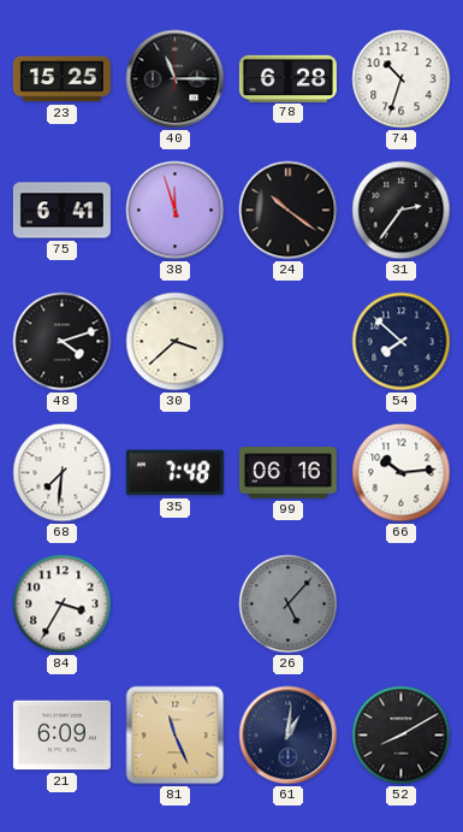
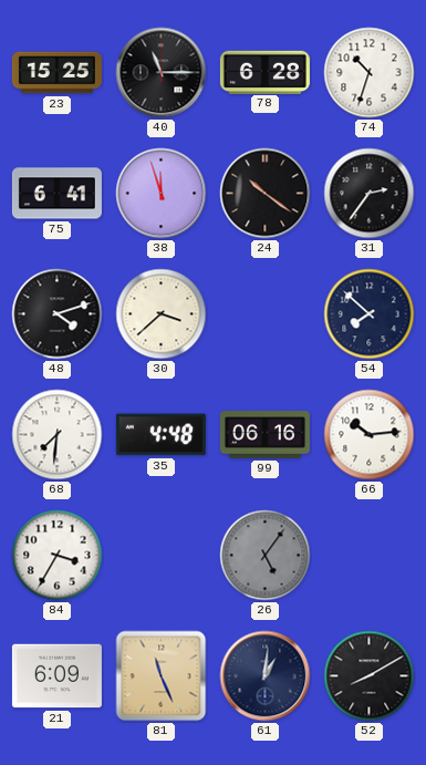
35: 7:48 -> 4:48
26: 5:07 -> 5:06
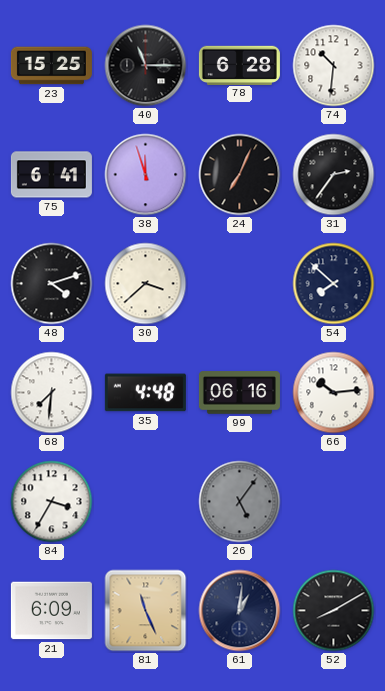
74: 10:33 -> 10:31
24: 10:21 -> 7:04
